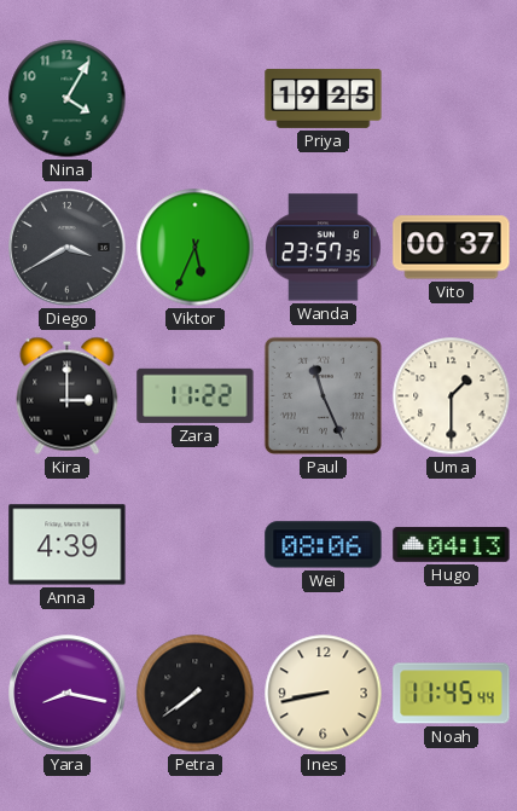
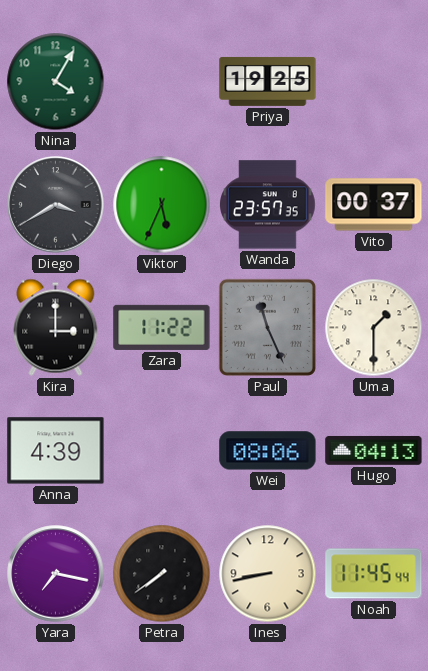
Yara: 8:17 -> 7:17
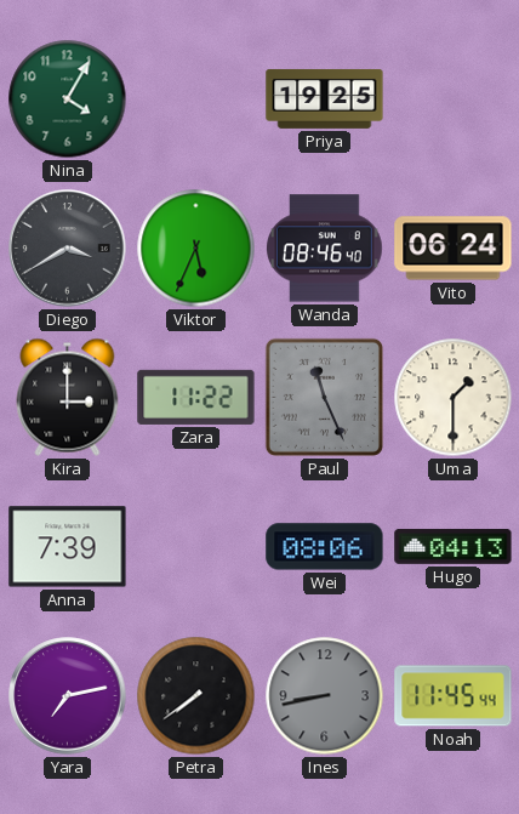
Wanda: 23:57 -> 08:46
Vito: 00:37 -> 06:24
Anna: 4:39 -> 7:39
Yara: 7:17 -> 7:13
Ines dial: cream -> grey
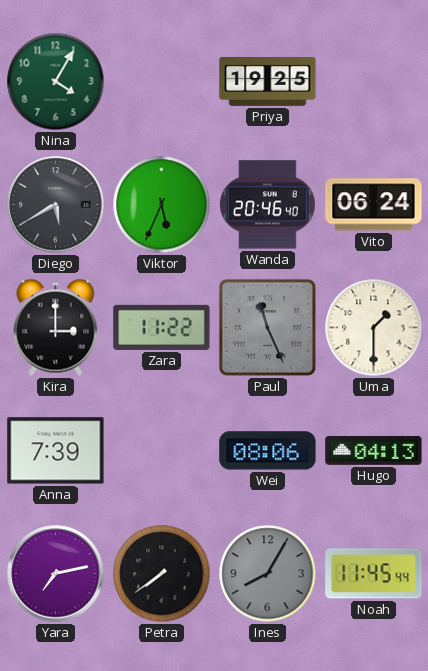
Diego: 3:40 -> 5:40
Wanda: 08:46 -> 20:46
Ines: 8:43 -> 8:05
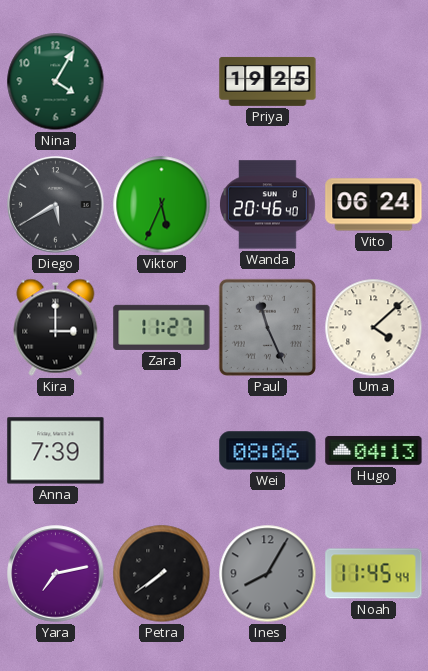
Zara: 11:22 -> 11:27
Uma: 1:30 -> 4:08
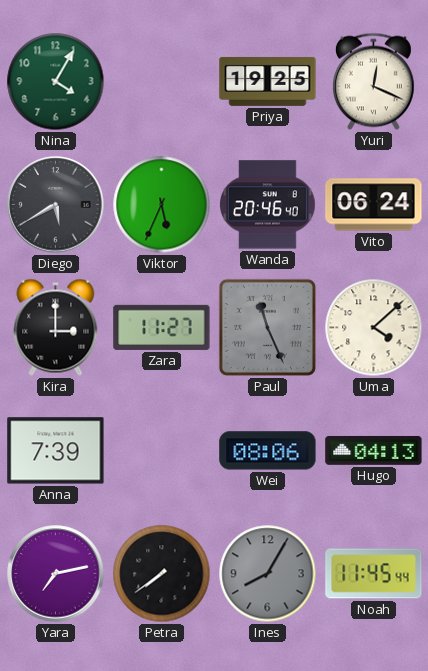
Yuri: none -> 12:19
